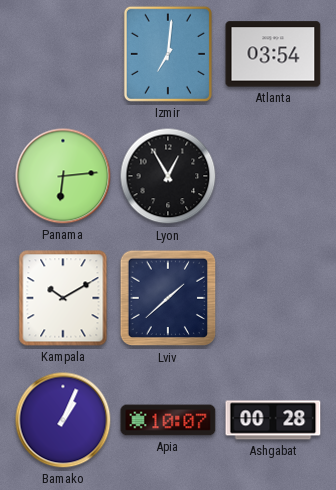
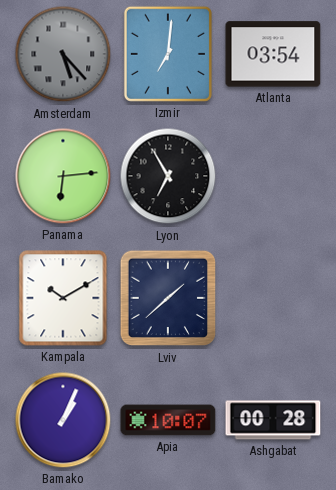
Amsterdam: none -> 5:23
Lyon: 12:55 -> 6:55
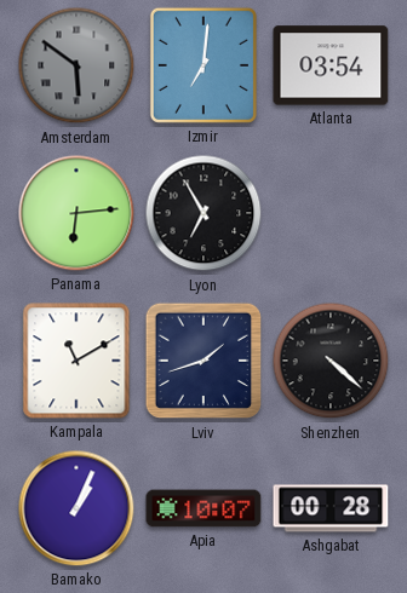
Amsterdam: 5:23 -> 5:51
Kampala: 10:10 -> 11:10
Lviv: 1:38 -> 1:42
Shenzhen: none -> 4:22
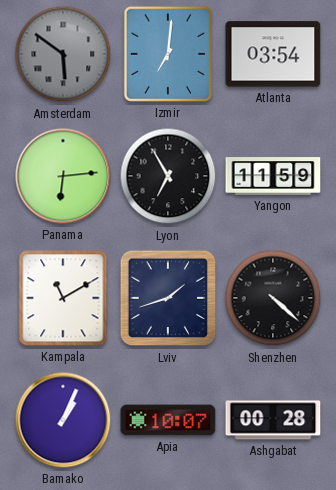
Yangon: none -> 11:59
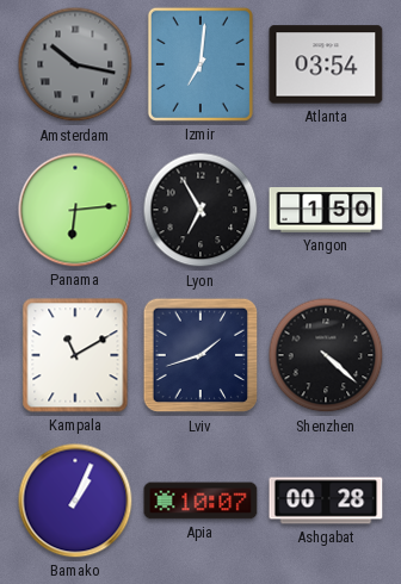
Amsterdam: 5:51 -> 10:17
Yangon: 11:59 -> 1:50
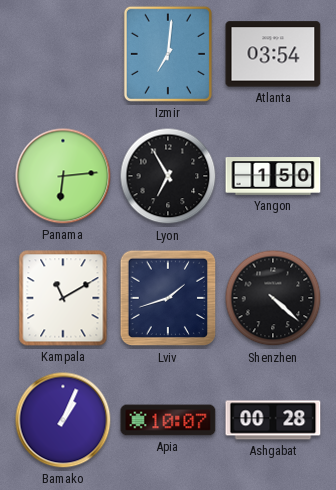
Amsterdam: 10:17 -> none
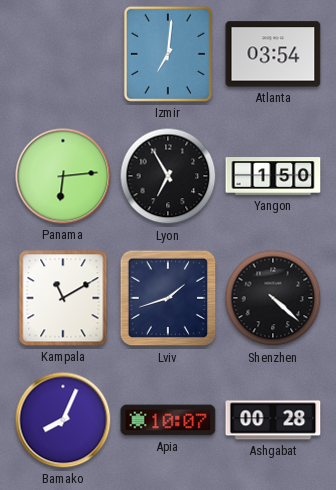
Bamako: 1:04 -> 8:04
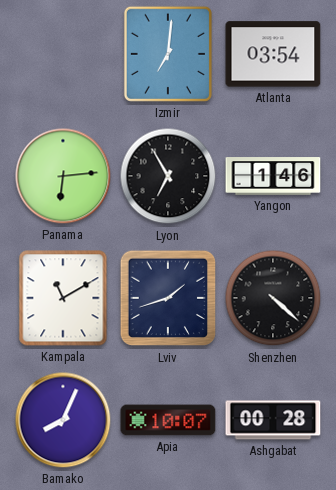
Yangon: 1:50 -> 1:46
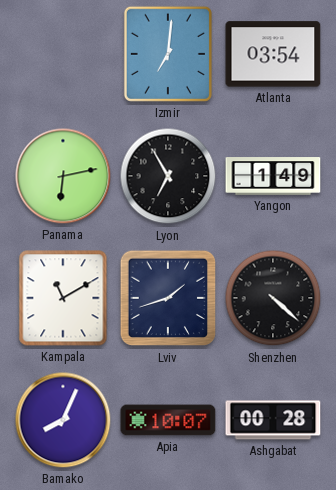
Panama: 6:14 -> 6:13
Yangon: 1:46 -> 1:49
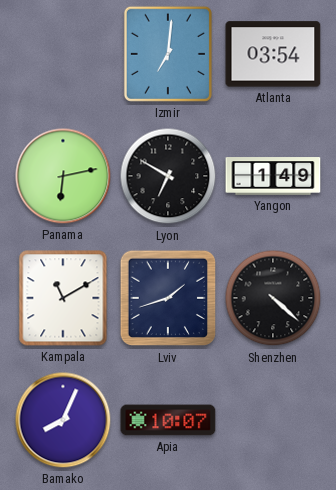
Lyon: 6:55 -> 6:50
Ashgabat: 00:28 -> none
